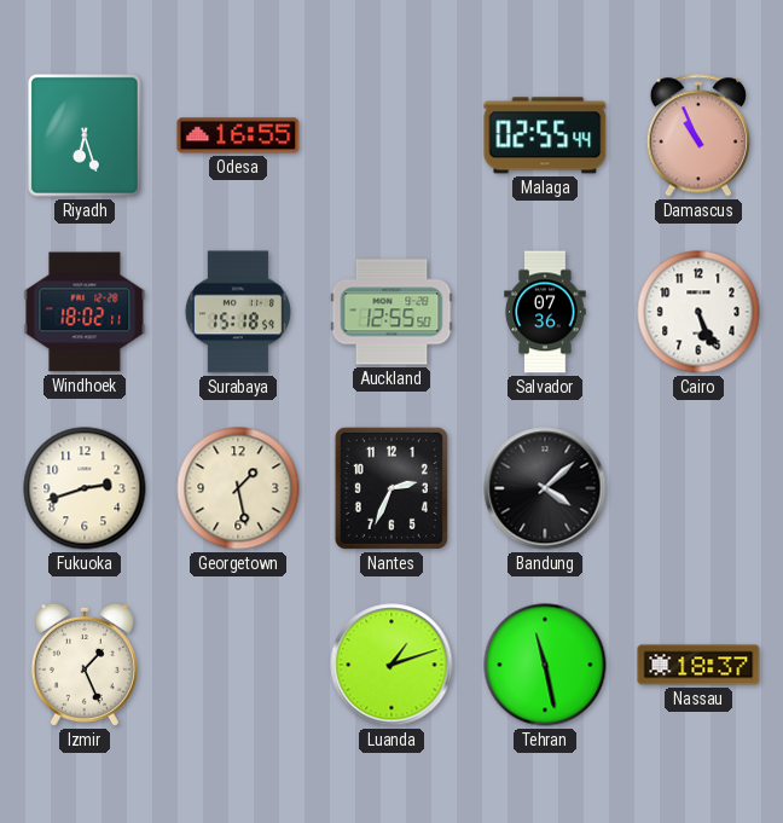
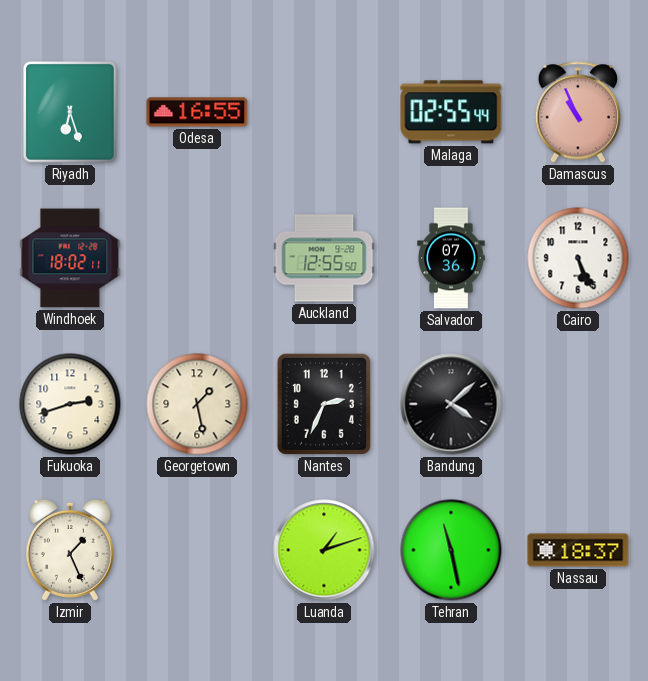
Surabaya: 15:18 -> none
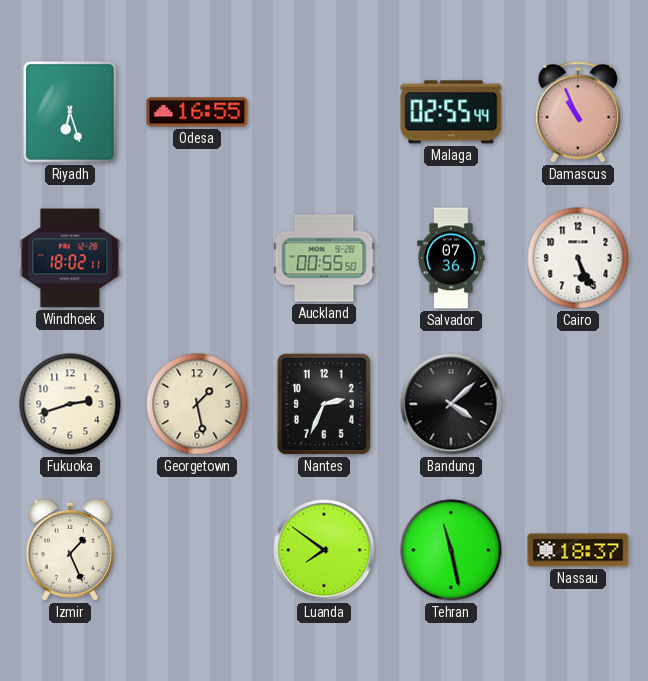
Auckland: 12:55 -> 00:55
Luanda: 1:12 -> 7:51
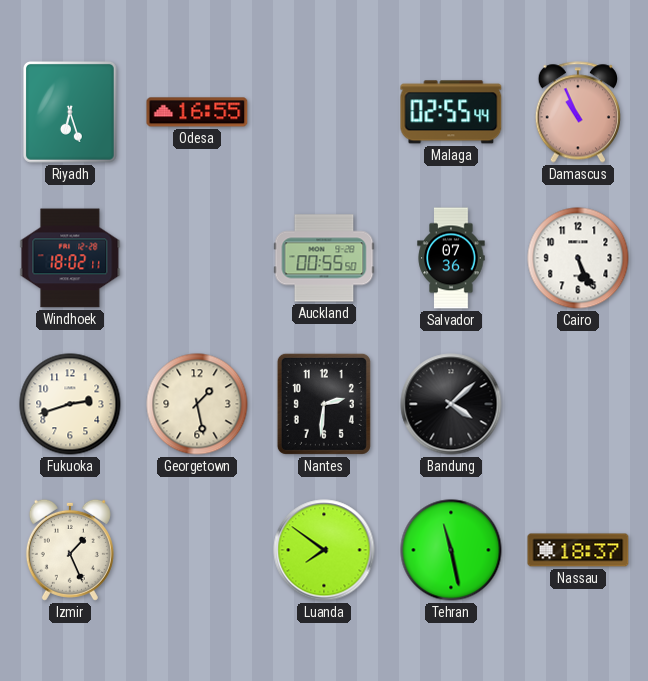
Nantes: 2:34 -> 2:31
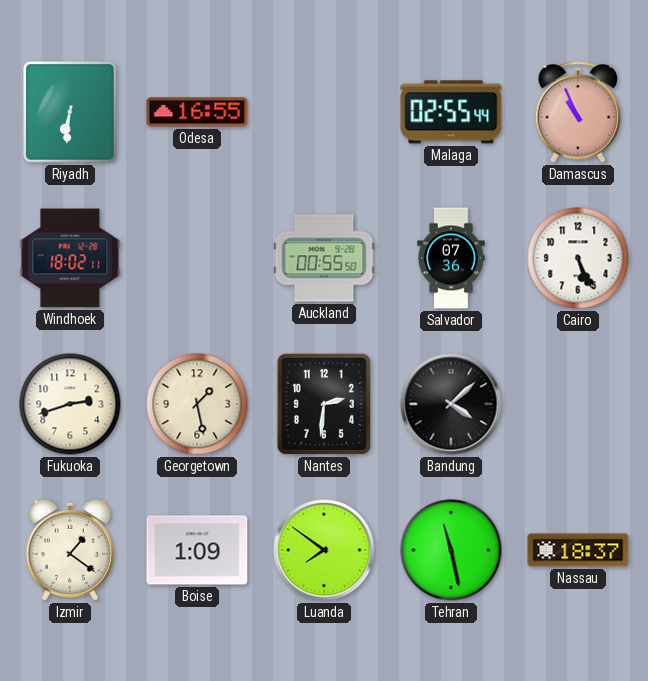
Riyadh: 6:27 -> 6:31
Izmir: 1:26 -> 1:21
Boise: none -> 1:09
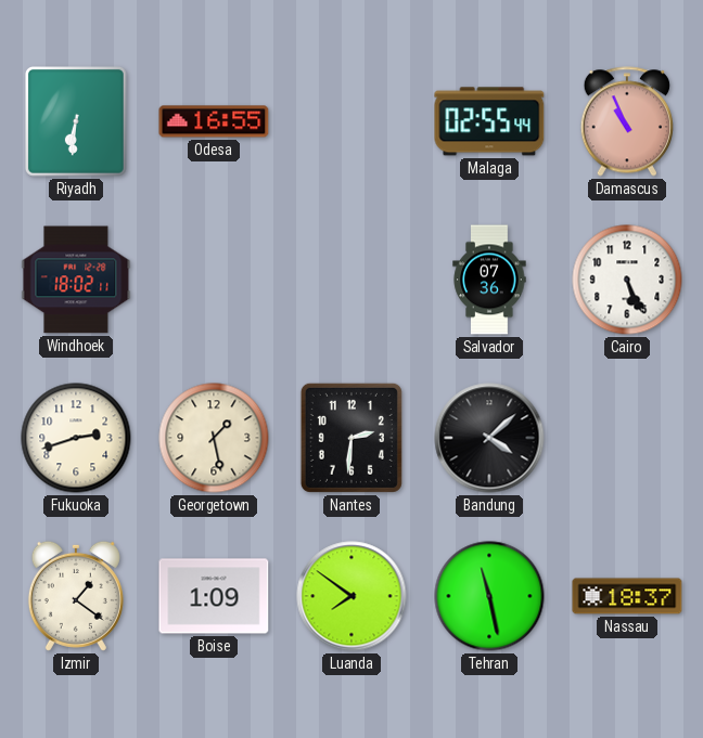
Auckland: 00:55 -> none
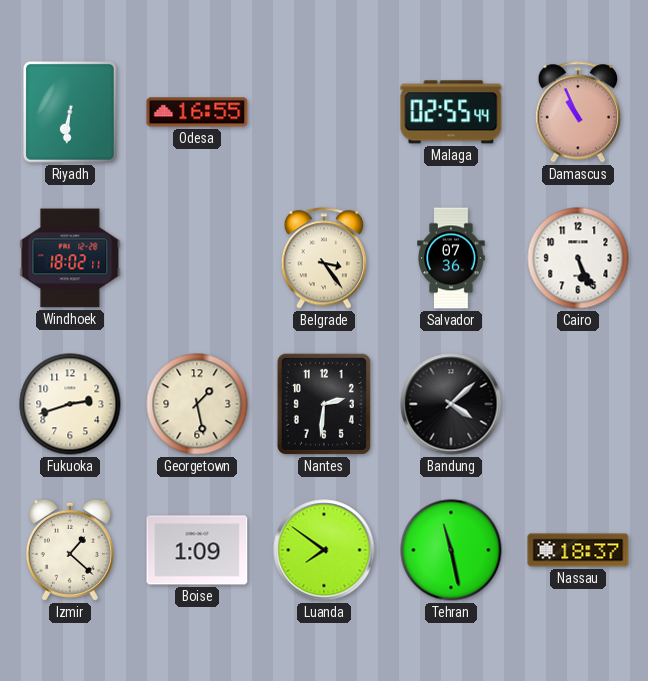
Belgrade: none -> 3:24
Izmir: 1:21 -> 1:22
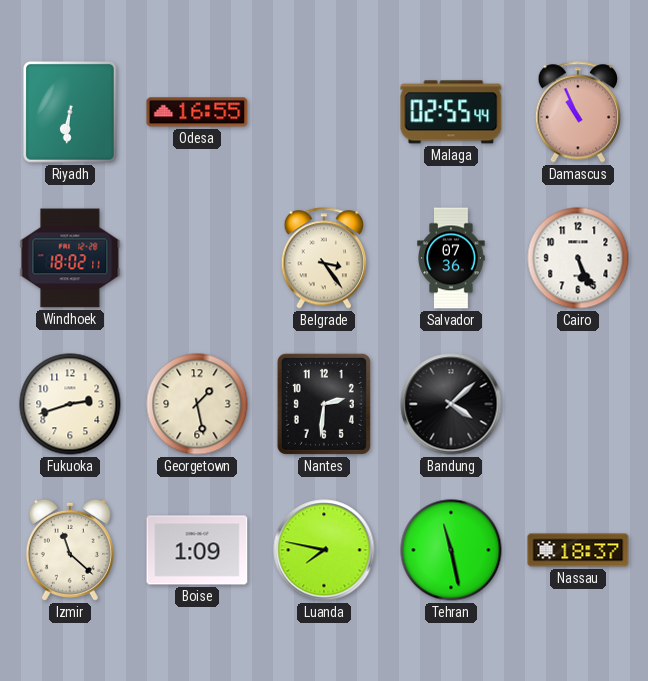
Izmir: 1:22 -> 11:22
Luanda: 7:51 -> 7:47
